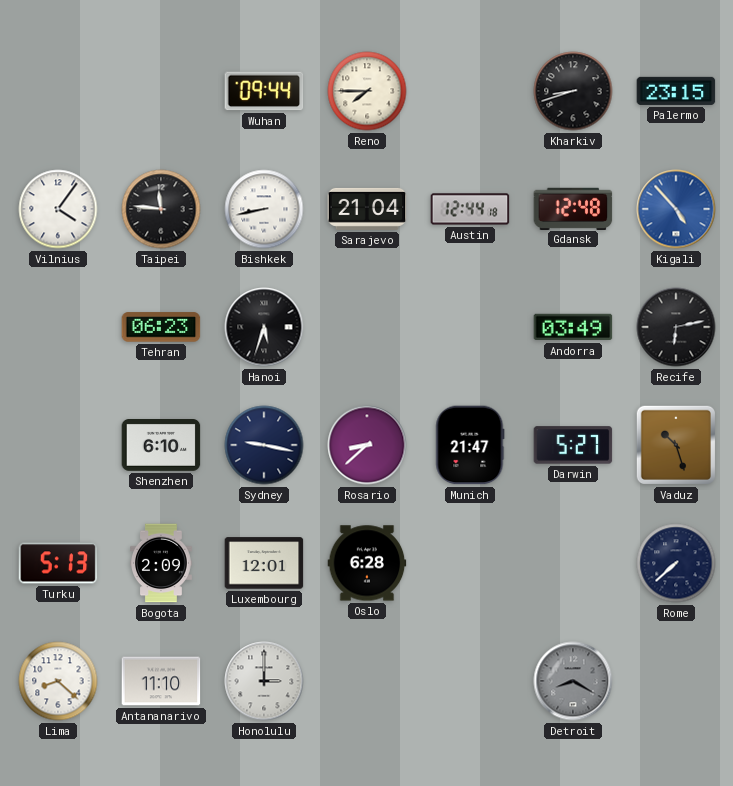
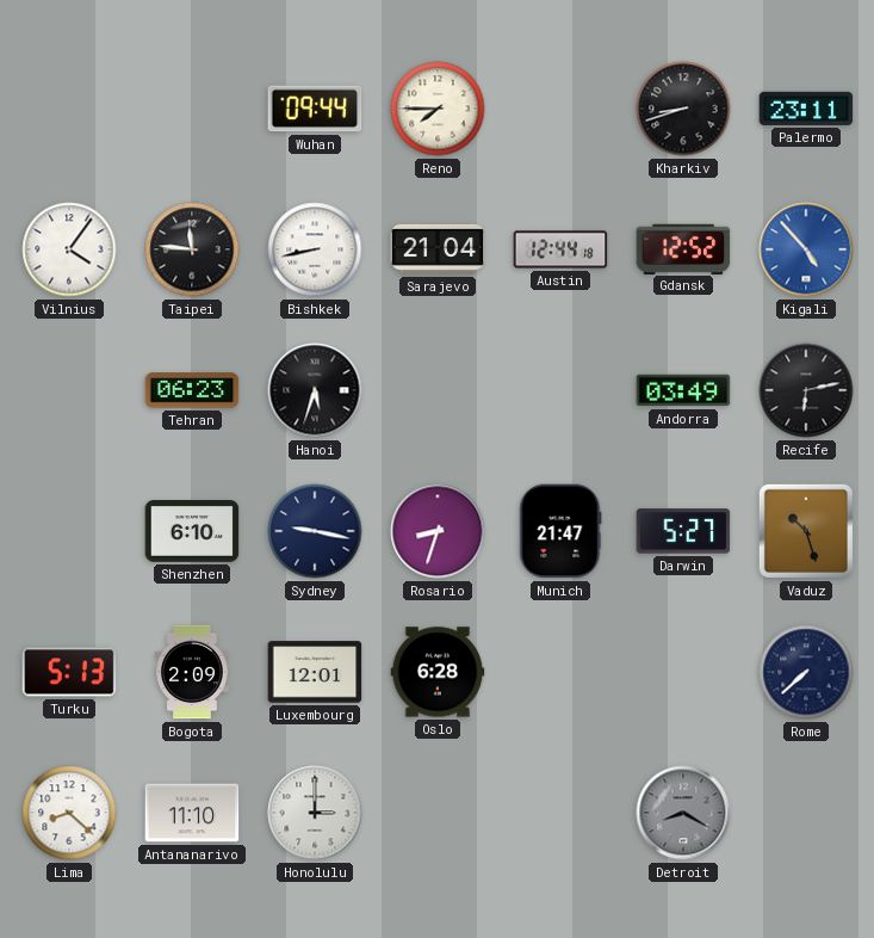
Palermo: 23:15 -> 23:11
Gdansk: 12:48 -> 12:52
Rosario: 8:38 -> 8:33
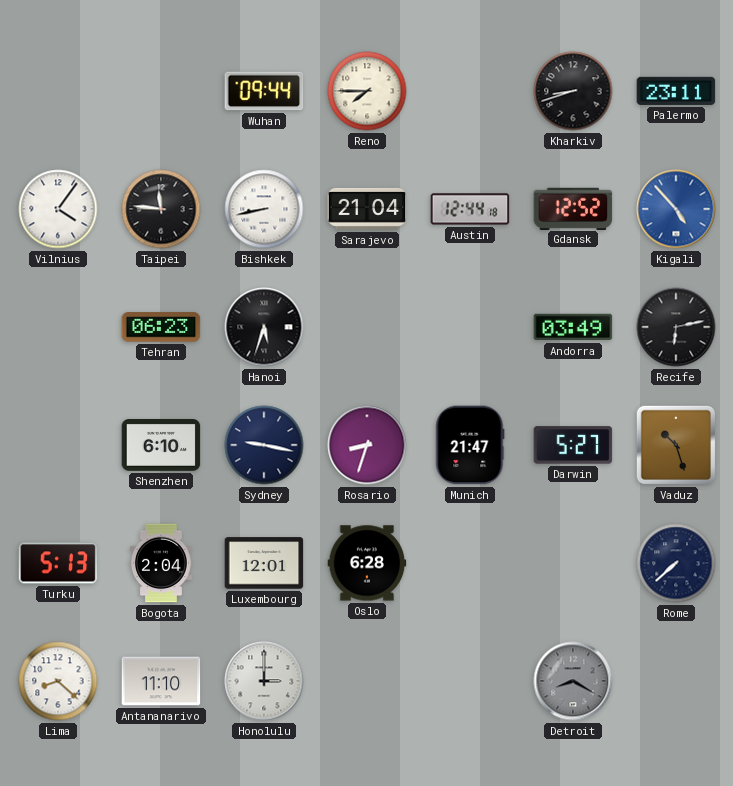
Bogota: 2:09 -> 2:04
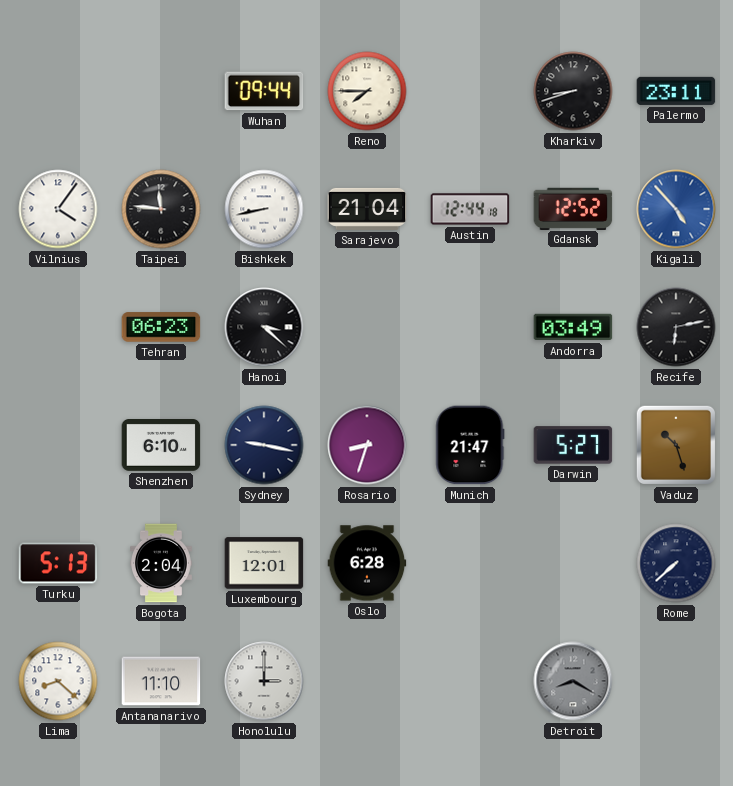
Hanoi: 5:33 -> 3:22
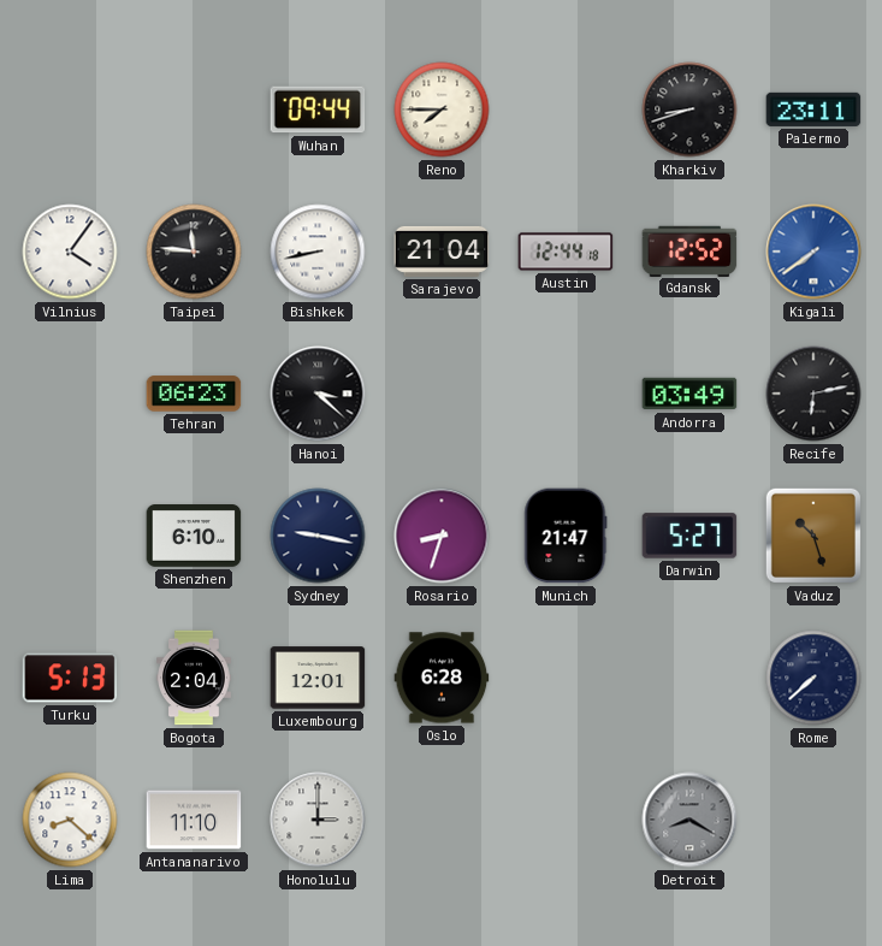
Kigali: 4:53 -> 7:39
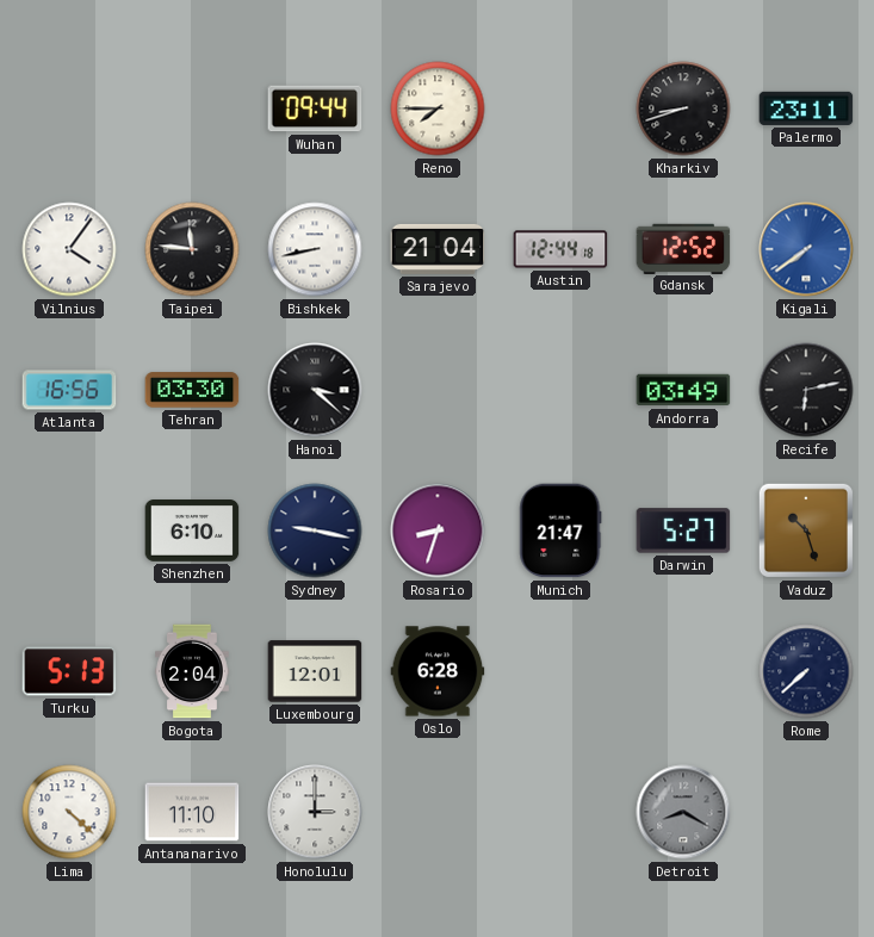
Atlanta: none -> 16:56
Tehran: 06:23 -> 03:30
Lima: 8:22 -> 4:22
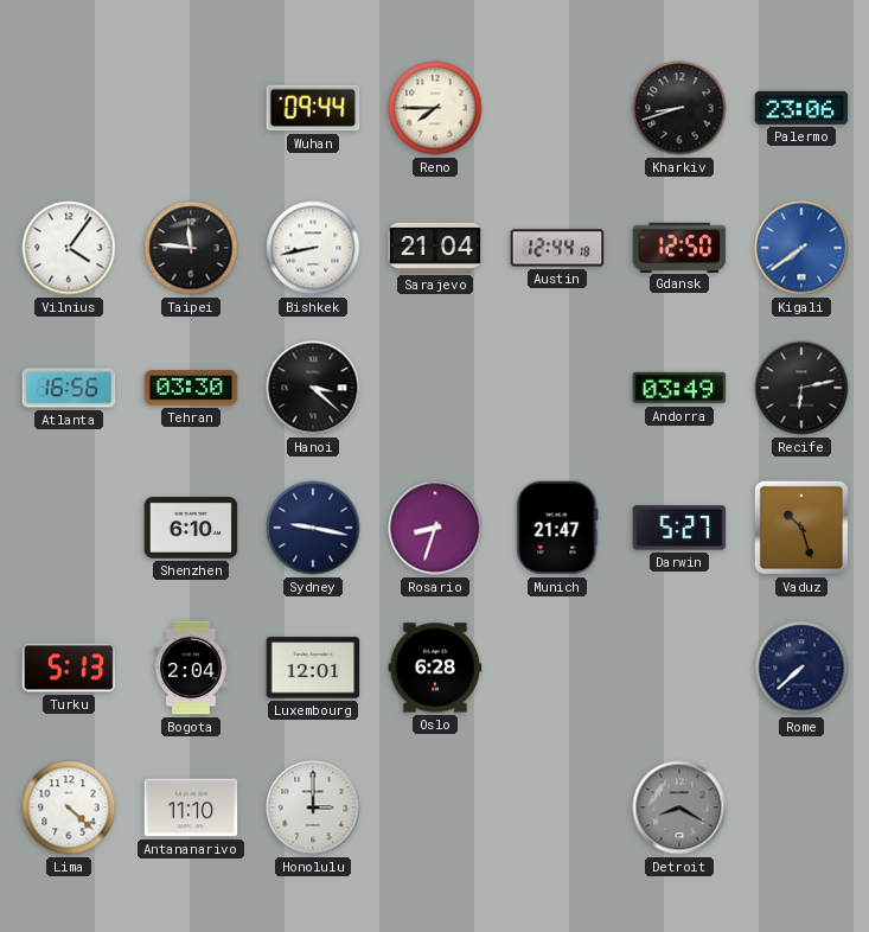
Palermo: 23:11 -> 23:06
Gdansk: 12:52 -> 12:50
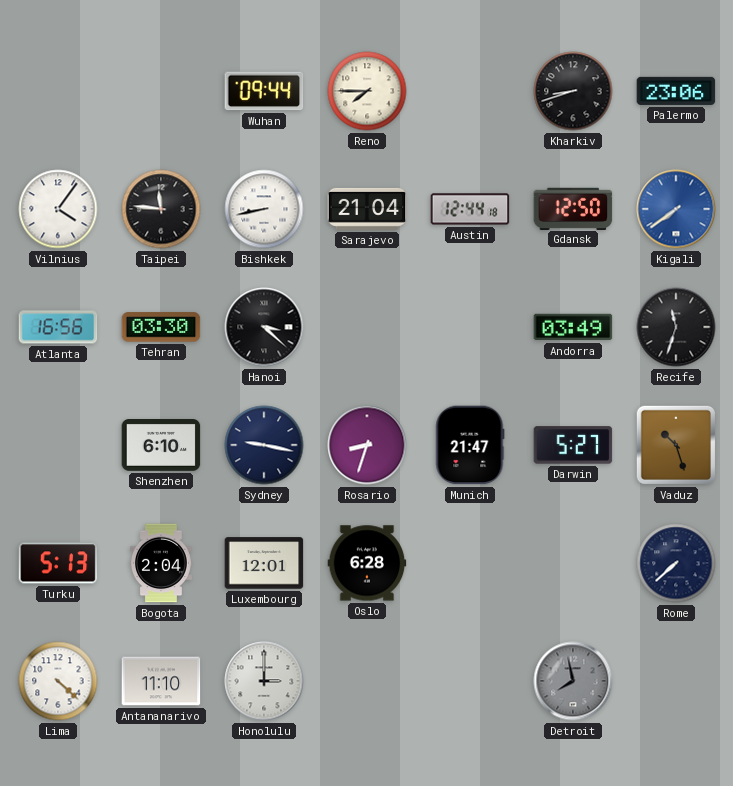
Recife: 6:13 -> 11:33
Detroit: 8:20 -> 7:58
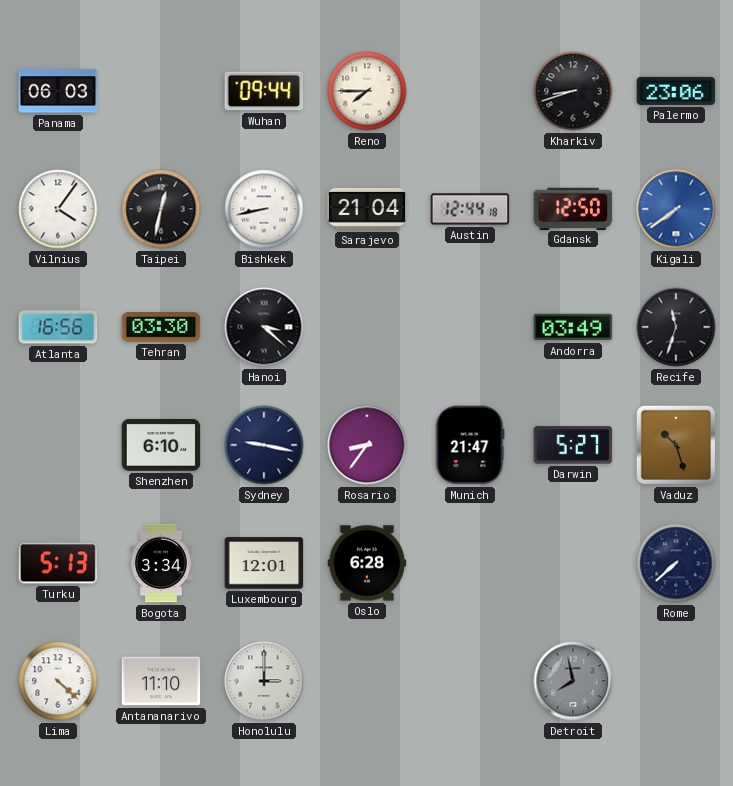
Panama: none -> 06:03
Taipei: 11:46 -> 12:32
Rosario: 8:33 -> 8:36
Bogota: 2:04 -> 3:34
